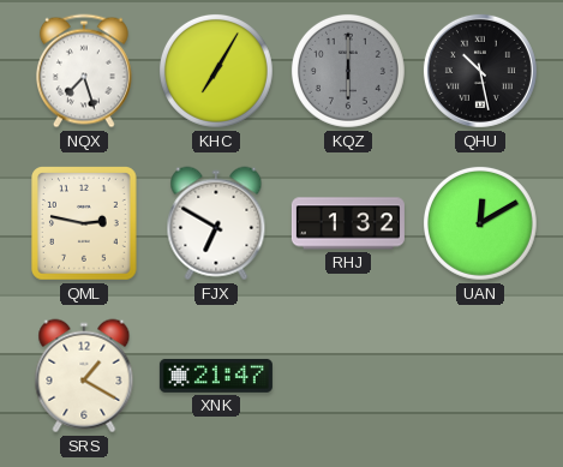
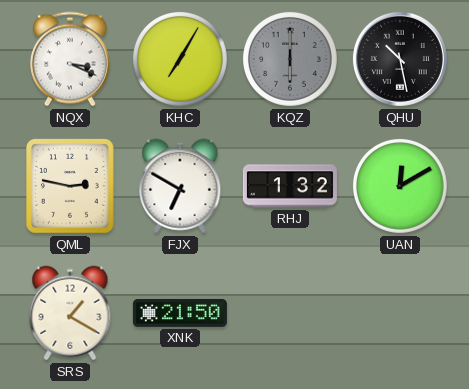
NQX: 7:27 -> 3:19
XNK: 21:47 -> 21:50
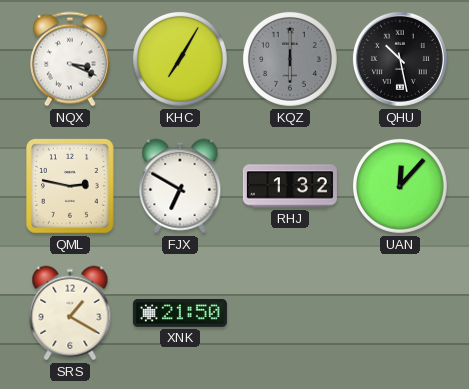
UAN: 12:10 -> 12:07
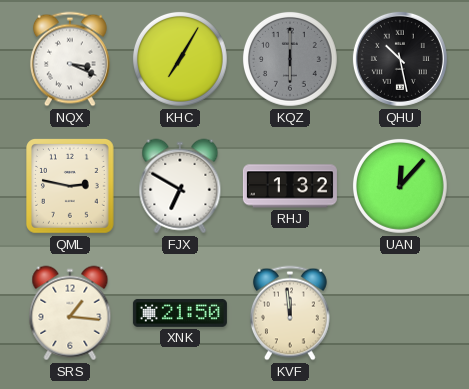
SRS: 1:20 -> 1:16
KVF: none -> 11:59
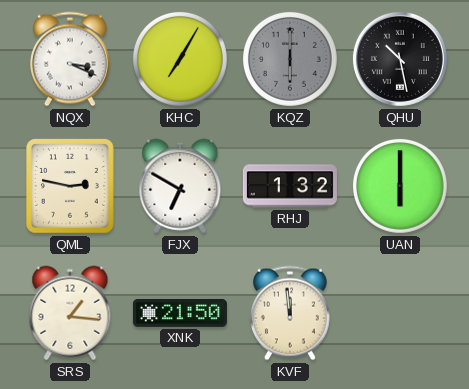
UAN: 12:07 -> 6:00
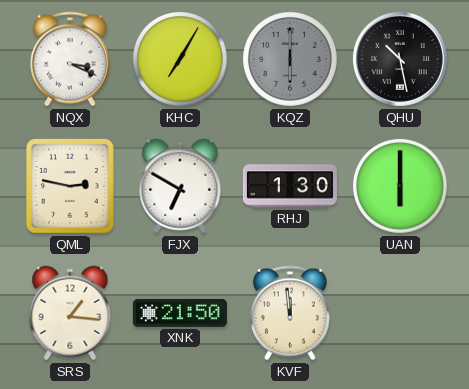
RHJ: 1:32 -> 1:30
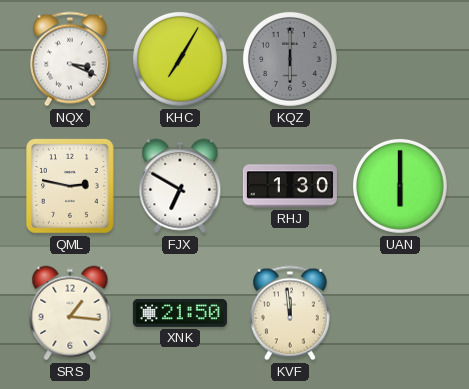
QHU: 10:28 -> none
